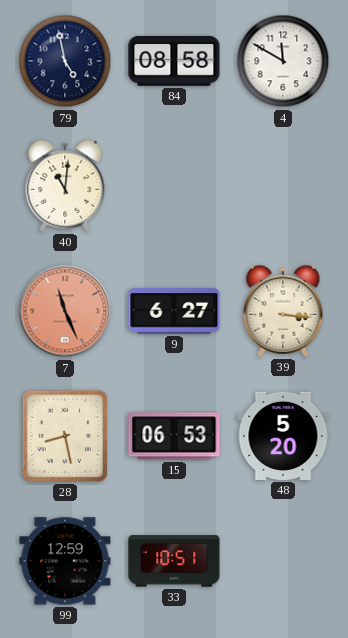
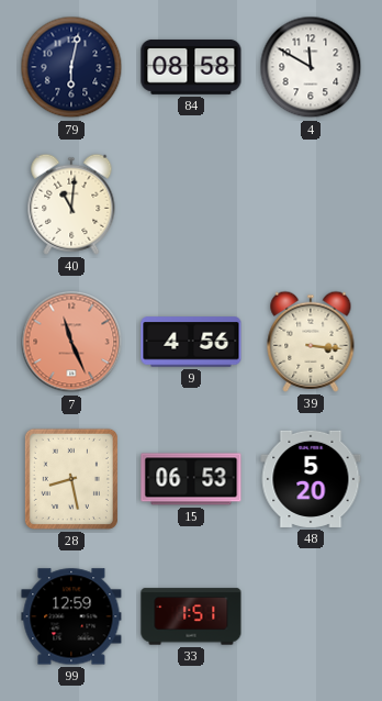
79: 4:58 -> 6:02
9: 6:27 -> 4:56
33: 10:51 -> 1:51
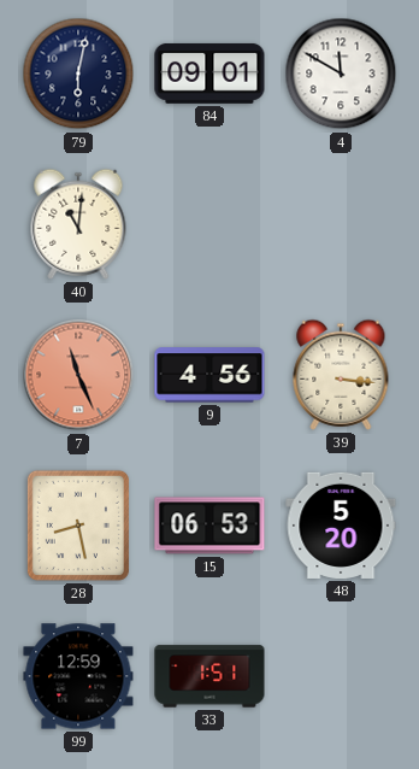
84: 08:58 -> 09:01
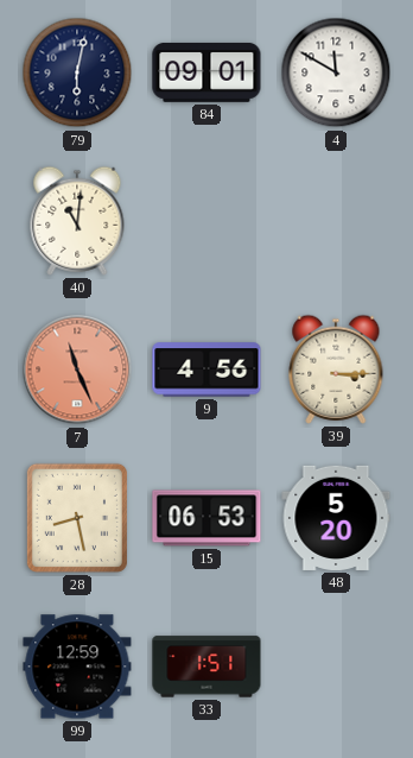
39: 3:16 -> 3:15
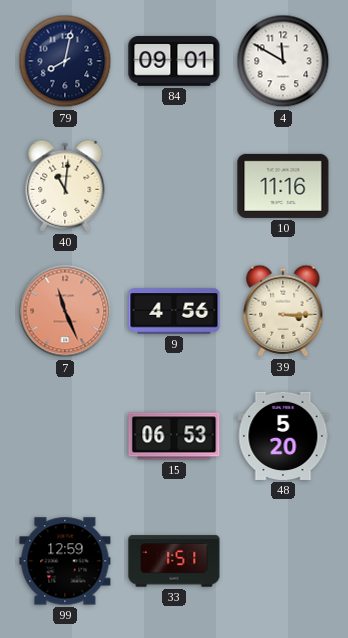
79: 6:02 -> 8:02
10: none -> 11:16
28: 8:28 -> none
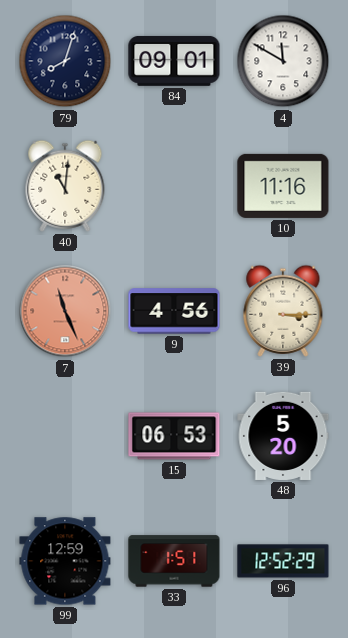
79: 8:02 -> 8:03
96: none -> 12:52
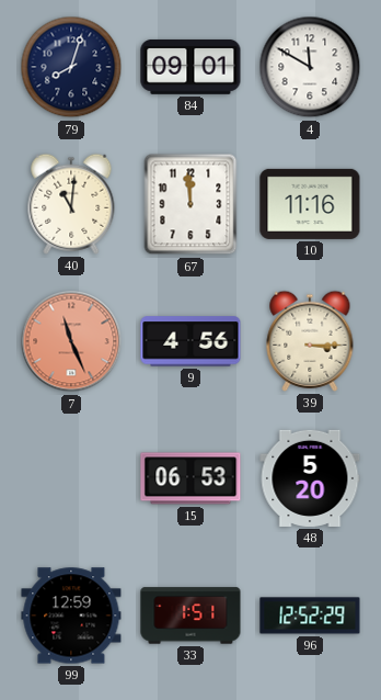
67: none -> 11:59
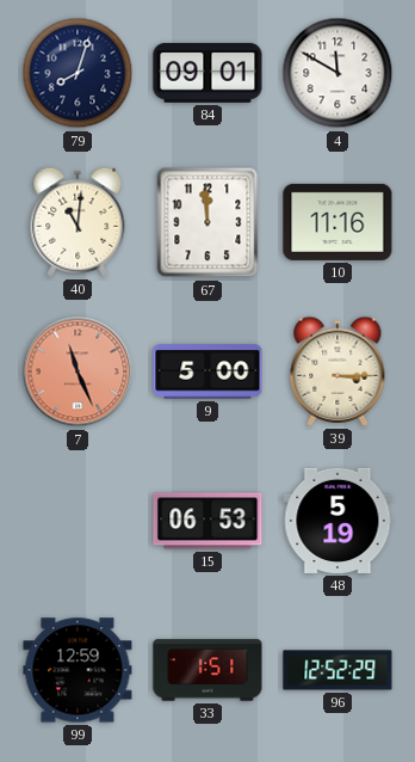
9: 4:56 -> 5:00
48: 5:20 -> 5:19
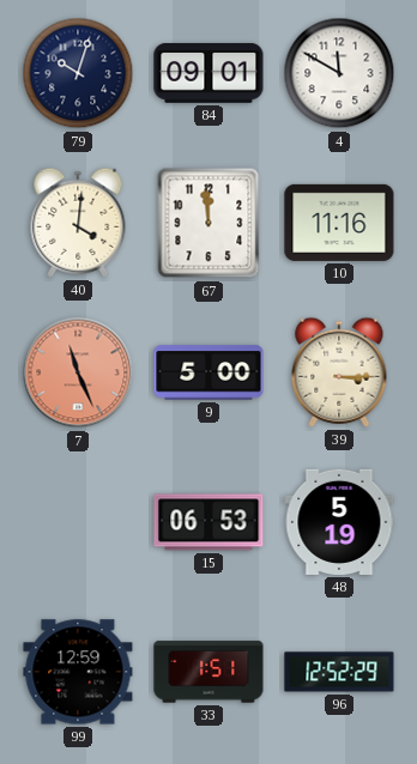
79: 8:03 -> 10:03
40: 11:01 -> 4:01
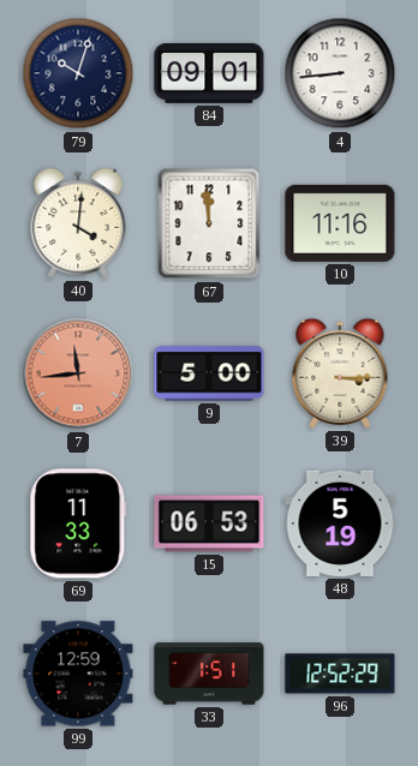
4: 11:50 -> 8:44
7: 11:26 -> 11:44
69: none -> 11:33
